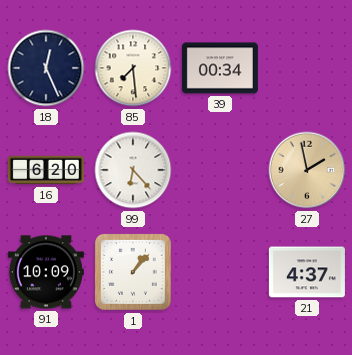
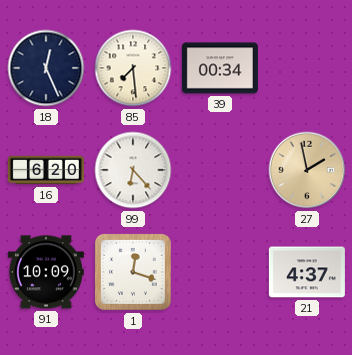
1: 1:07 -> 12:18
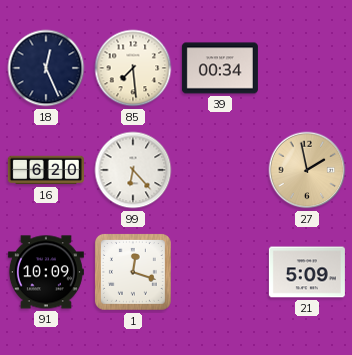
21: 4:37 -> 5:09
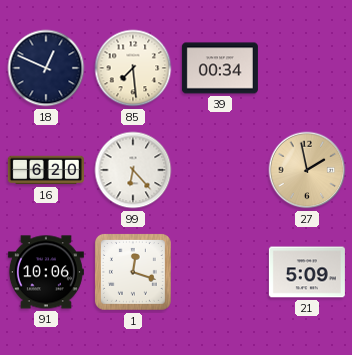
18: 12:26 -> 12:49
91: 10:09 -> 10:06
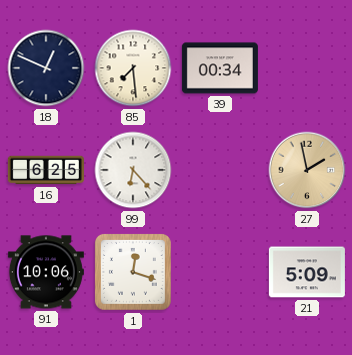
16: 6:20 -> 6:25
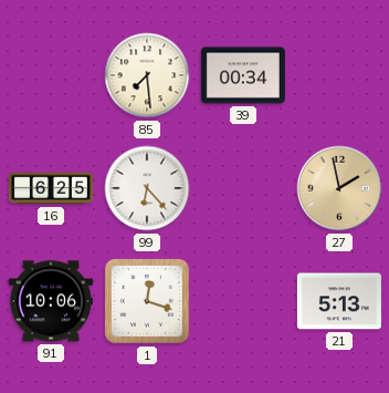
18: 12:49 -> none
21: 5:09 -> 5:13
